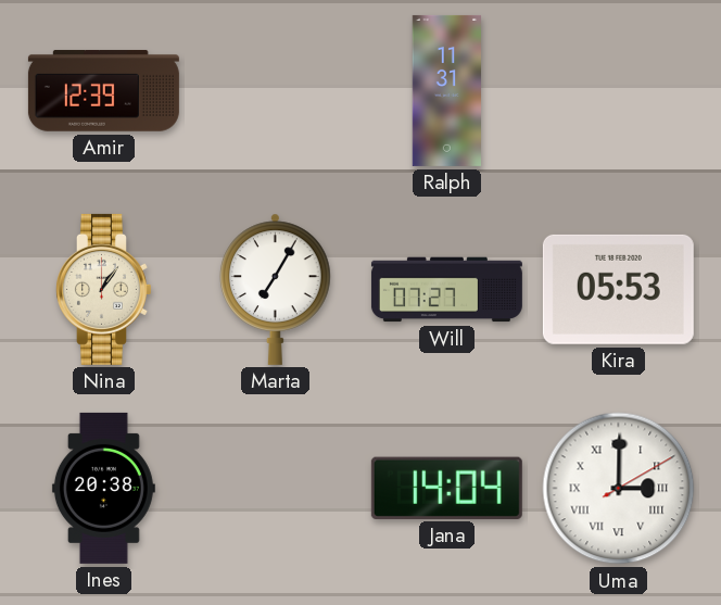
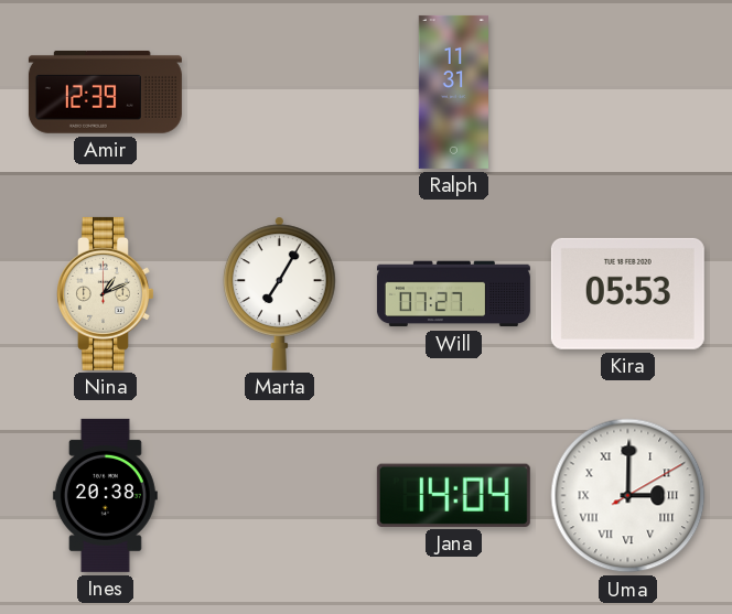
Nina: 1:06 -> 1:11
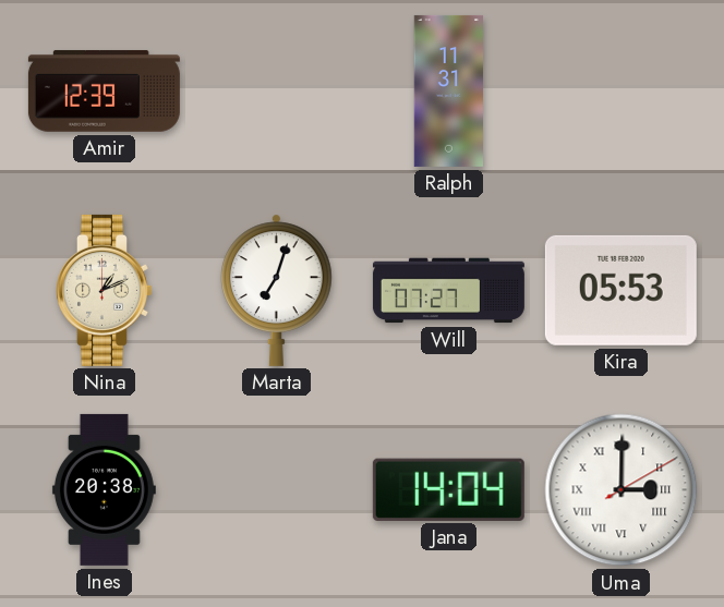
Marta: 7:05 -> 7:03
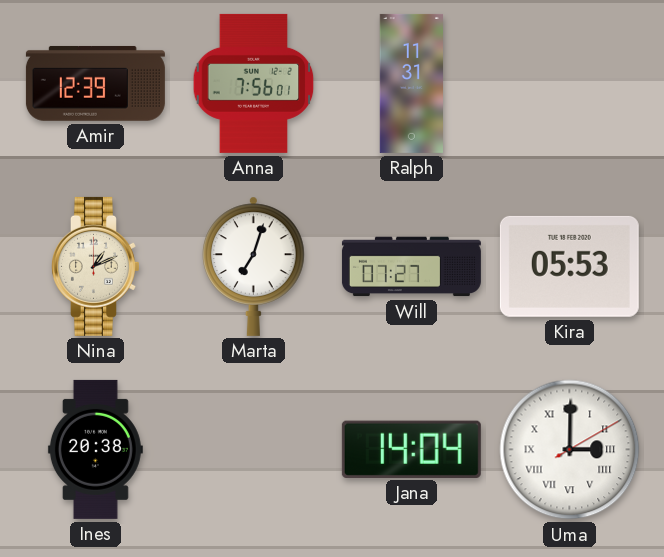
Anna: none -> 7:56
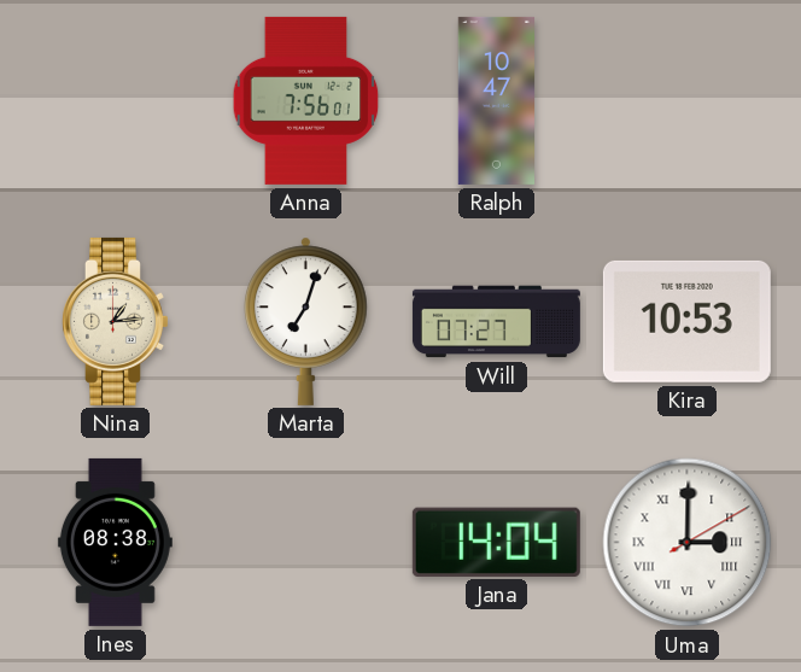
Amir: 12:39 -> none
Ralph: 11:31 -> 10:47
Nina: 1:11 -> 1:14
Kira: 05:53 -> 10:53
Ines: 20:38 -> 08:38
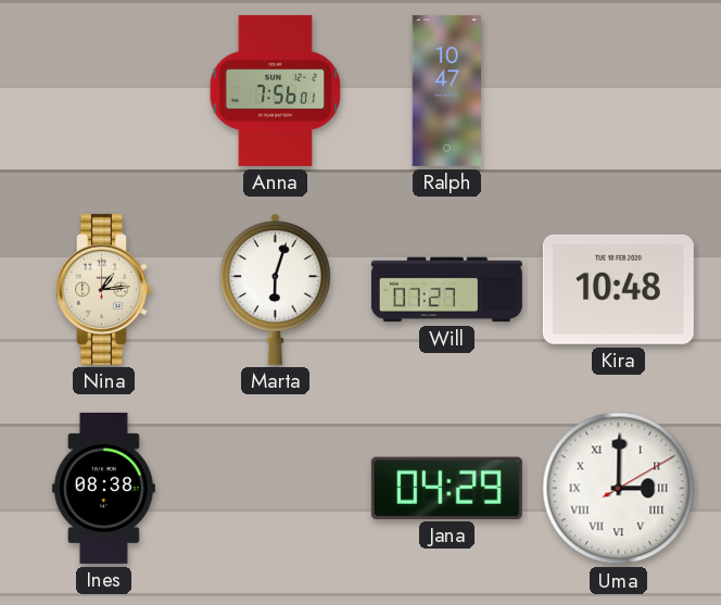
Marta: 7:03 -> 6:03
Kira: 10:53 -> 10:48
Jana: 14:04 -> 04:29
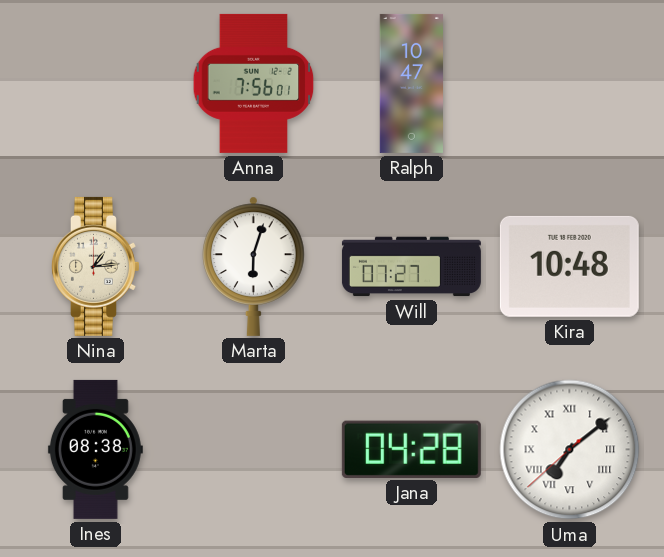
Jana: 04:29 -> 04:28
Uma: 3:00 -> 7:08
